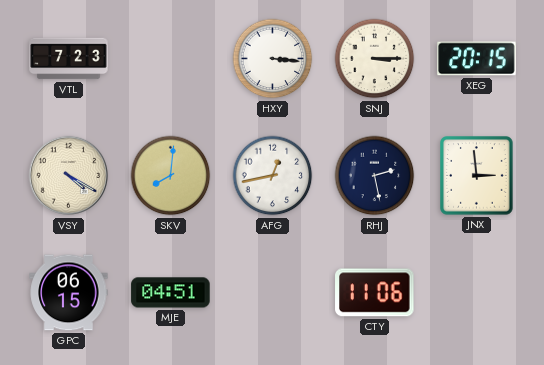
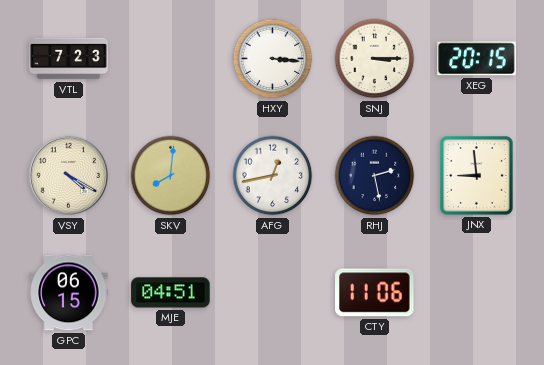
JNX: 2:59 -> 8:59
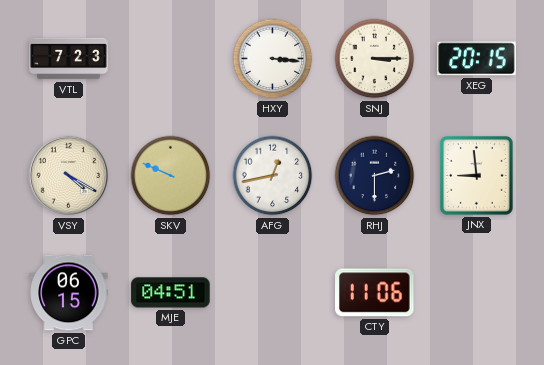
SKV: 8:01 -> 9:49
RHJ: 2:28 -> 2:30
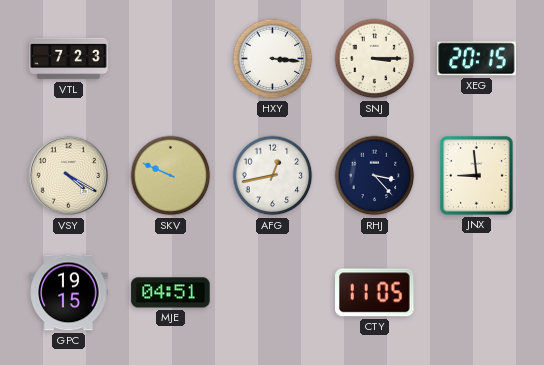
RHJ: 2:30 -> 3:23
GPC: 06:15 -> 19:15
CTY: 11:06 -> 11:05
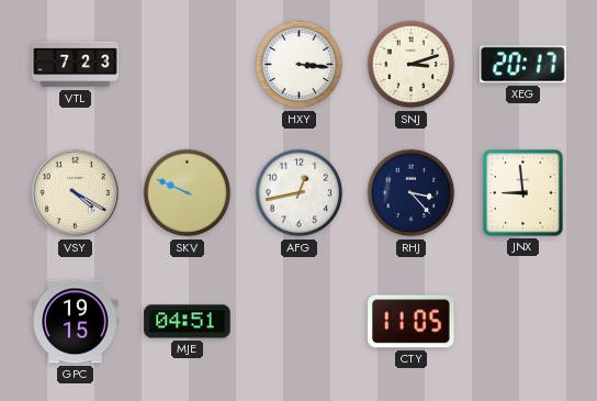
SNJ: 3:15 -> 3:12
XEG: 20:15 -> 20:17
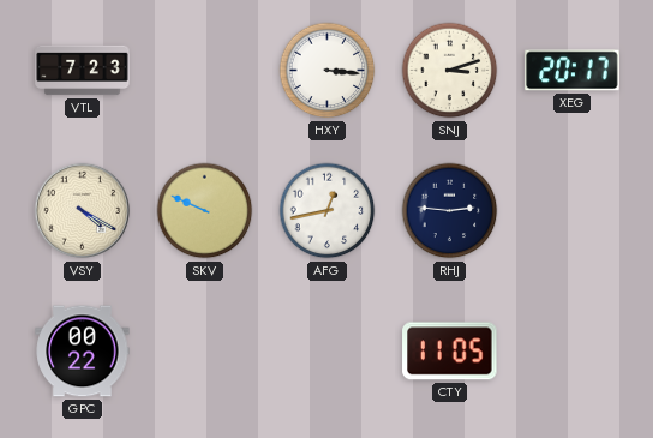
RHJ: 3:23 -> 2:46
JNX: 8:59 -> none
GPC: 19:15 -> 00:22
MJE: 04:51 -> none
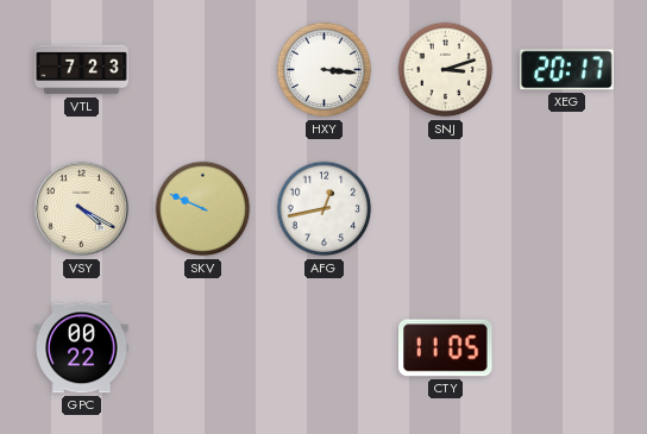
RHJ: 2:46 -> none
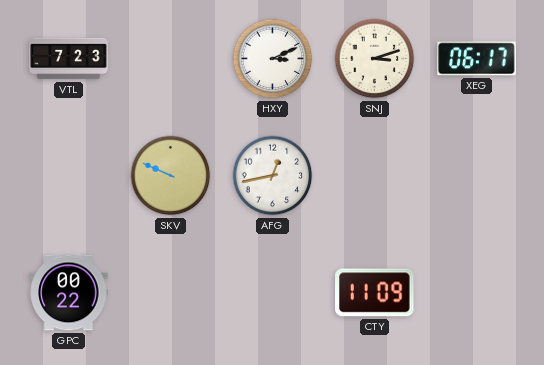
HXY: 3:16 -> 3:11
XEG: 20:17 -> 06:17
VSY: 4:20 -> none
CTY: 11:05 -> 11:09
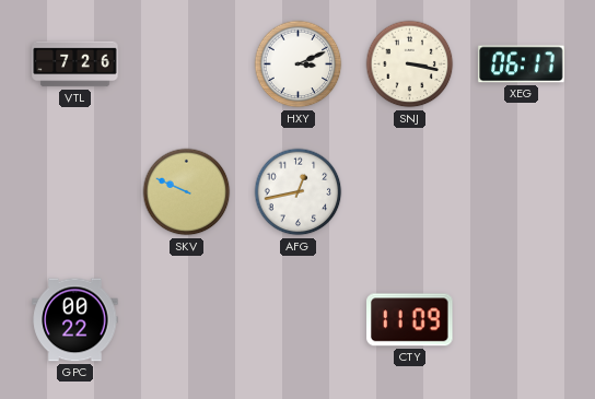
VTL: 7:23 -> 7:26
SNJ: 3:12 -> 3:17
